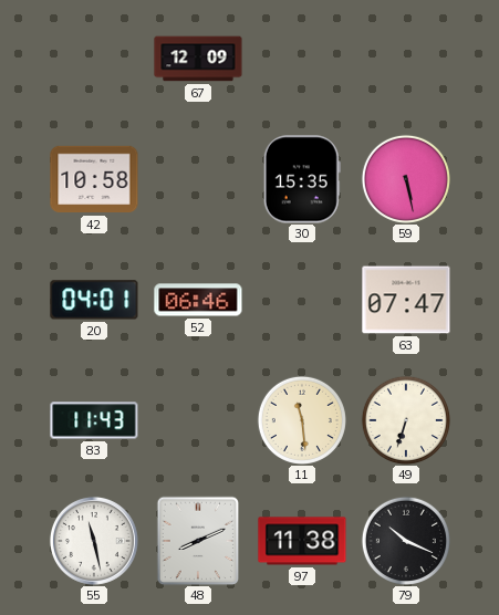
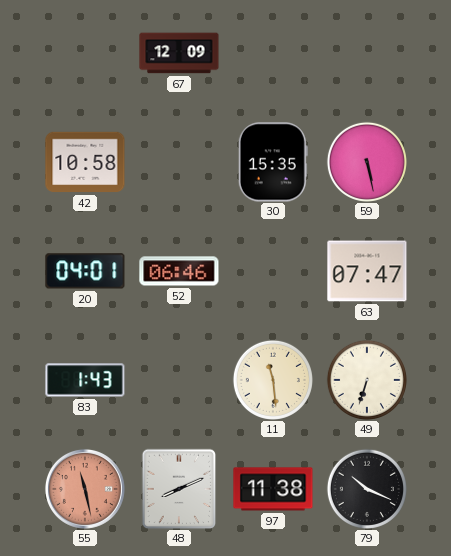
83: 11:43 -> 1:43
55 dial: white -> salmon
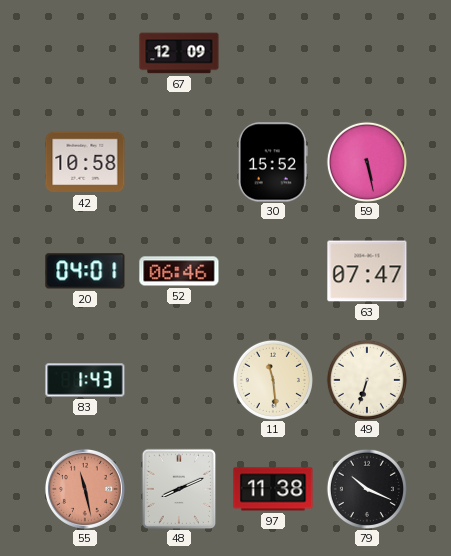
30: 15:35 -> 15:52
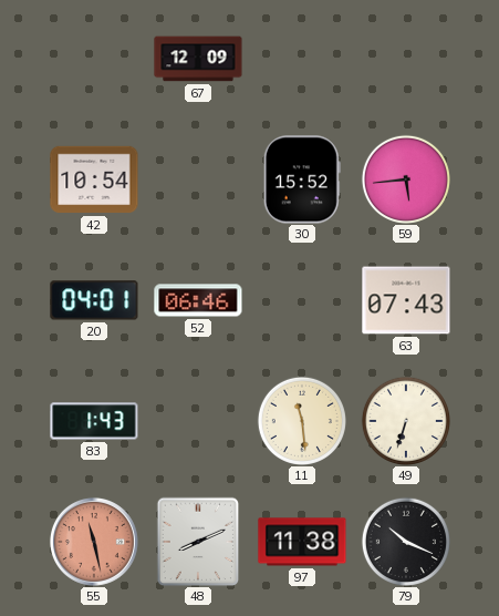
42: 10:58 -> 10:54
59: 5:28 -> 5:44
63: 07:47 -> 07:43
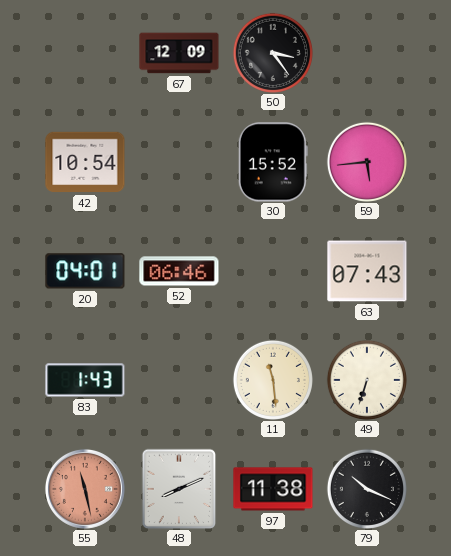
50: none -> 3:24
